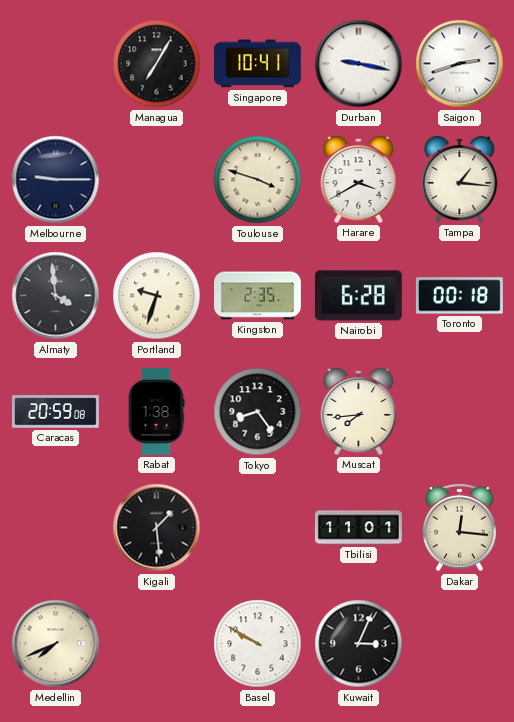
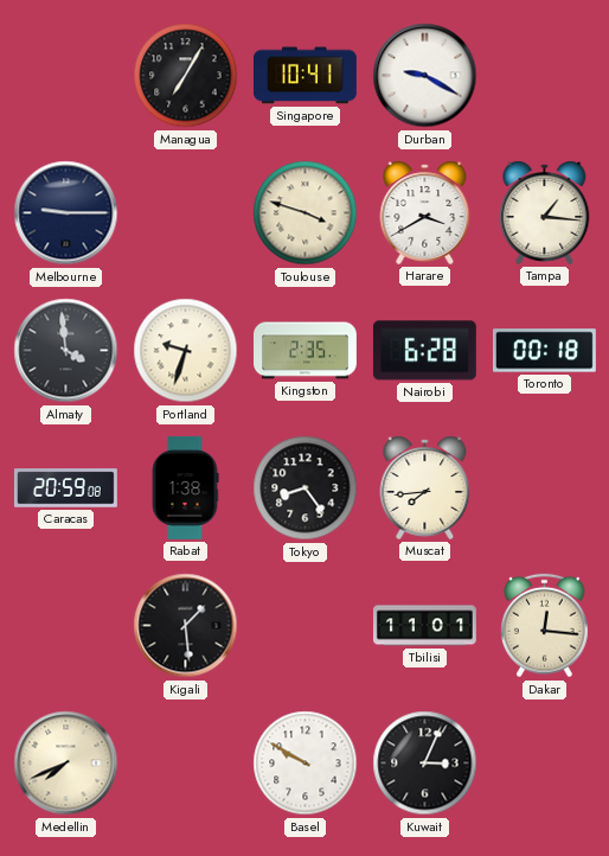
Durban: 9:17 -> 9:20
Saigon: 2:42 -> none
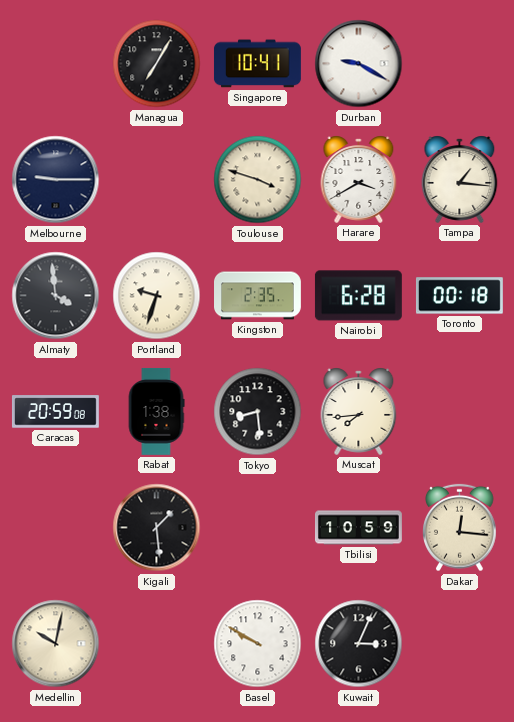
Tokyo: 8:24 -> 8:29
Tbilisi: 11:01 -> 10:59
Medellin: 7:41 -> 10:02
